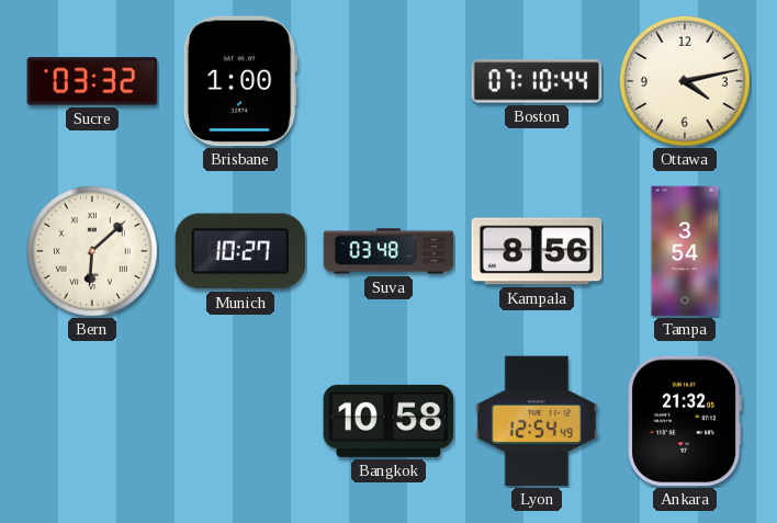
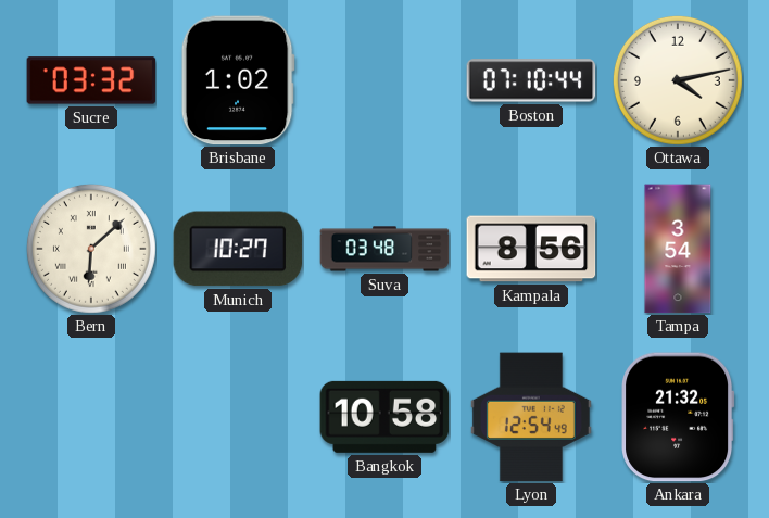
Brisbane: 1:00 -> 1:02
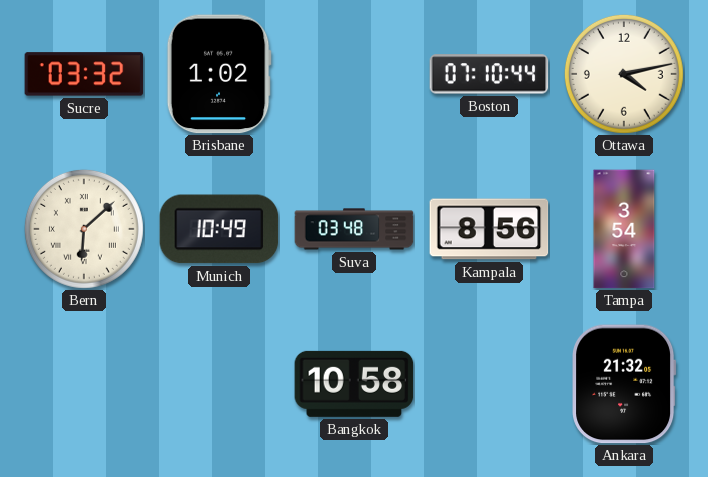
Munich: 10:27 -> 10:49
Lyon: 12:54 -> none
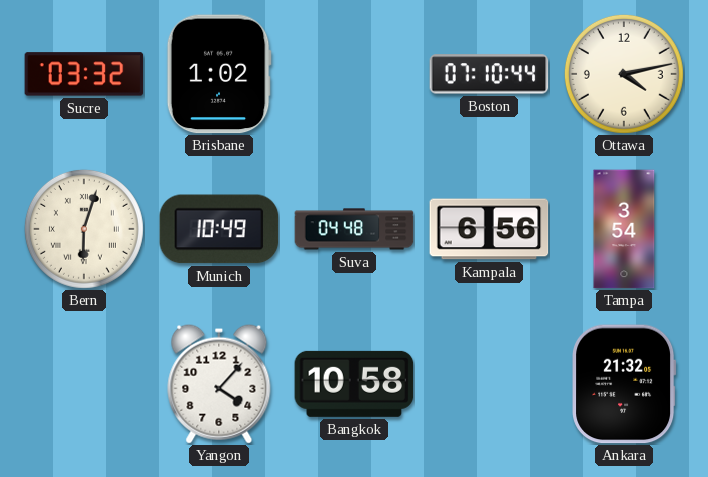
Bern: 6:08 -> 6:03
Suva: 03:48 -> 04:48
Kampala: 8:56 -> 6:56
Yangon: none -> 4:07
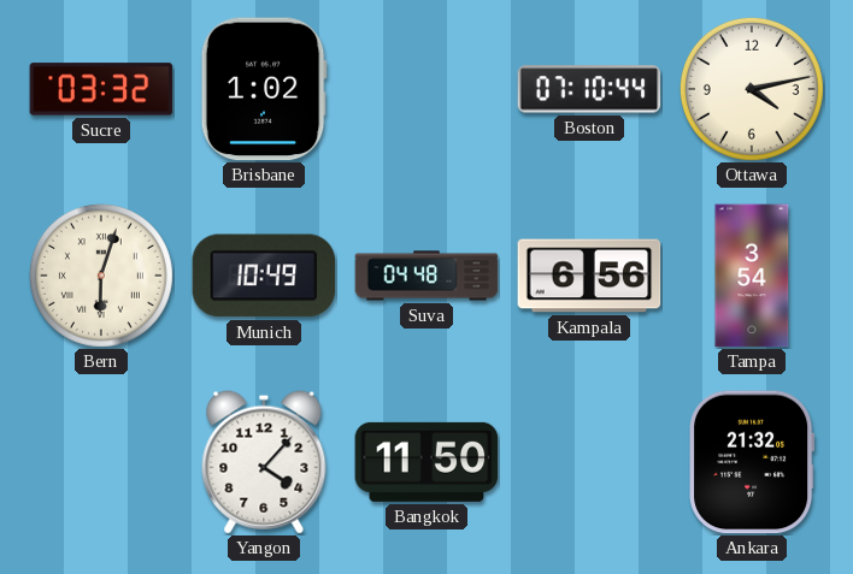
Bangkok: 10:58 -> 11:50
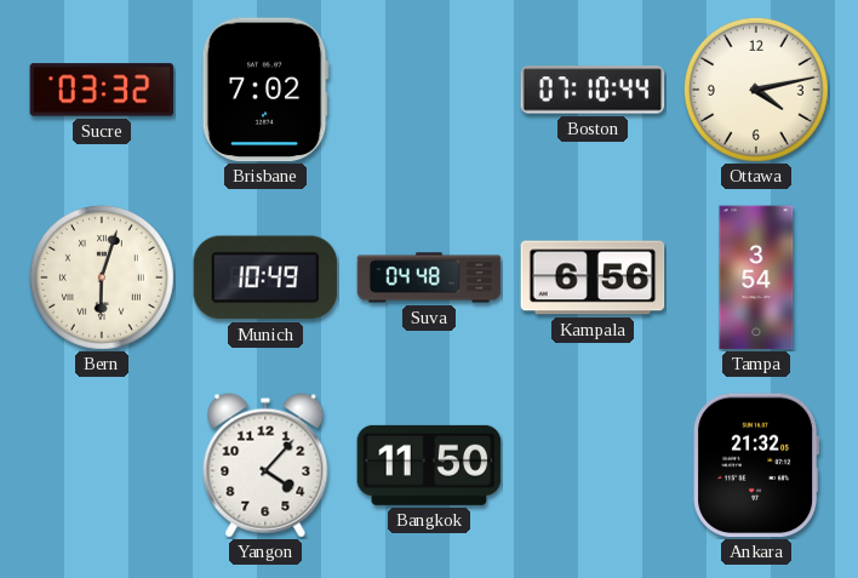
Brisbane: 1:02 -> 7:02
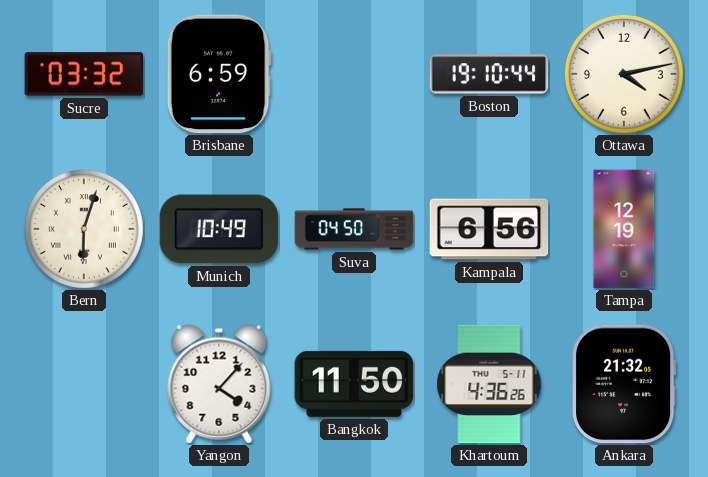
Brisbane: 7:02 -> 6:59
Boston: 07:10 -> 19:10
Suva: 04:48 -> 04:50
Tampa: 3:54 -> 12:19
Khartoum: none -> 4:36
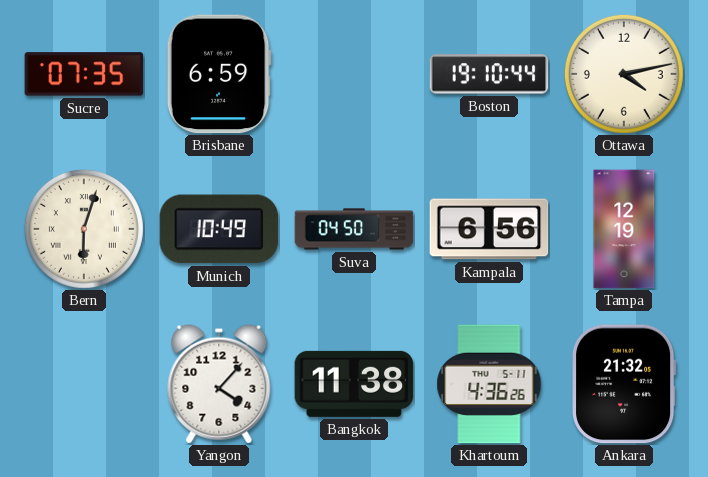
Sucre: 03:32 -> 07:35
Bangkok: 11:50 -> 11:38
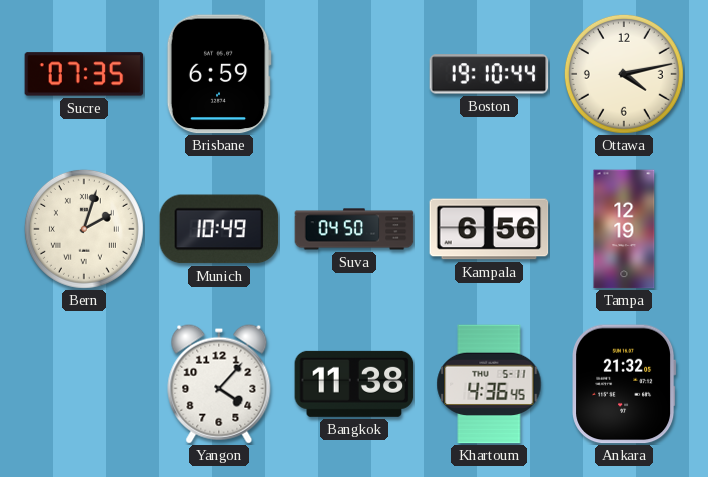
Bern: 6:03 -> 2:03
Khartoum: 4:36:26 -> 4:36:45
